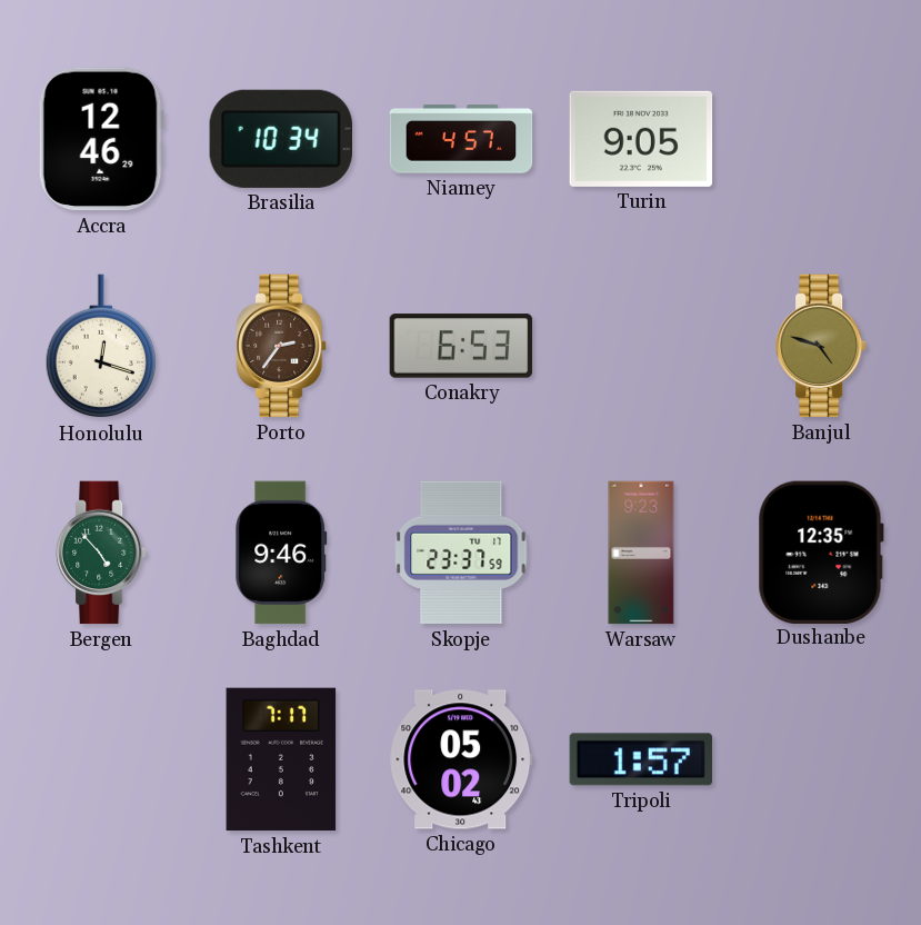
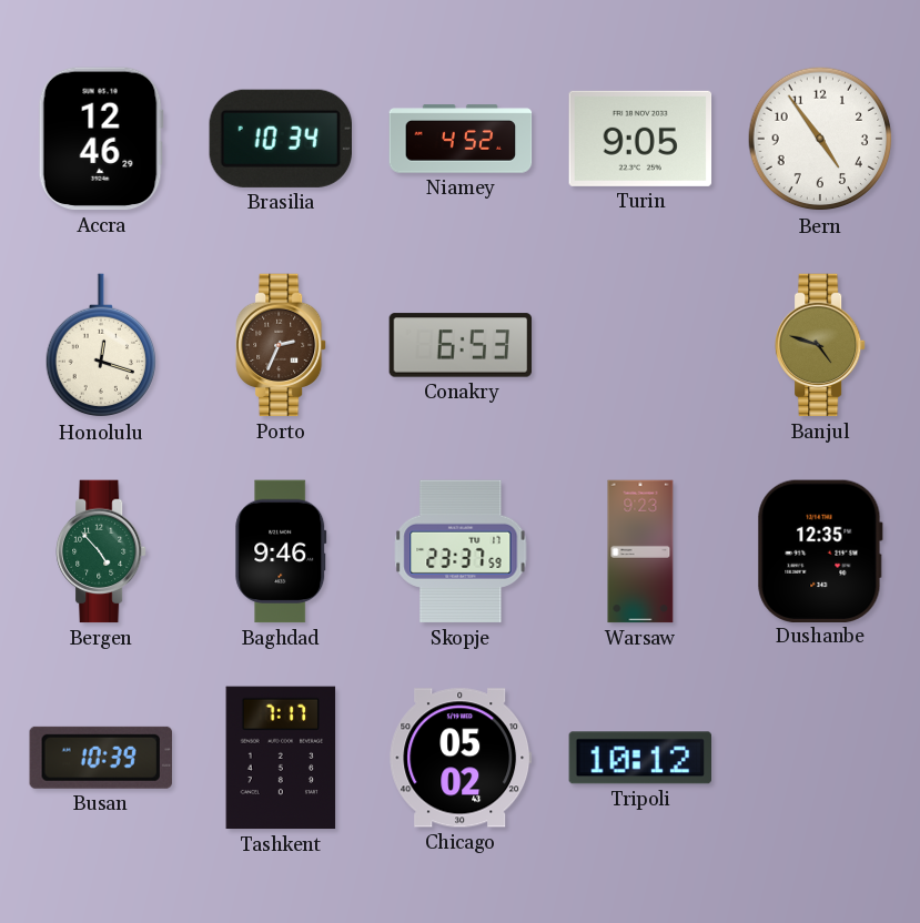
Niamey: 4:57 -> 4:52
Bern: none -> 4:54
Porto: 2:36 -> 2:34
Busan: none -> 10:39
Tripoli: 1:57 -> 10:12
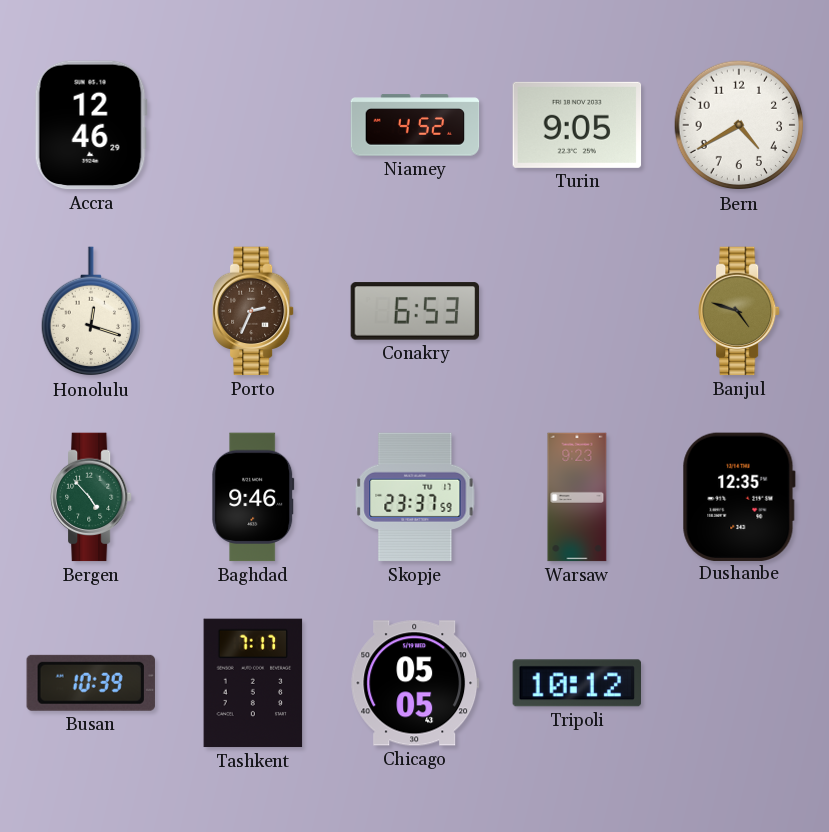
Brasilia: 10:34 -> none
Bern: 4:54 -> 4:40
Chicago: 05:02 -> 05:05
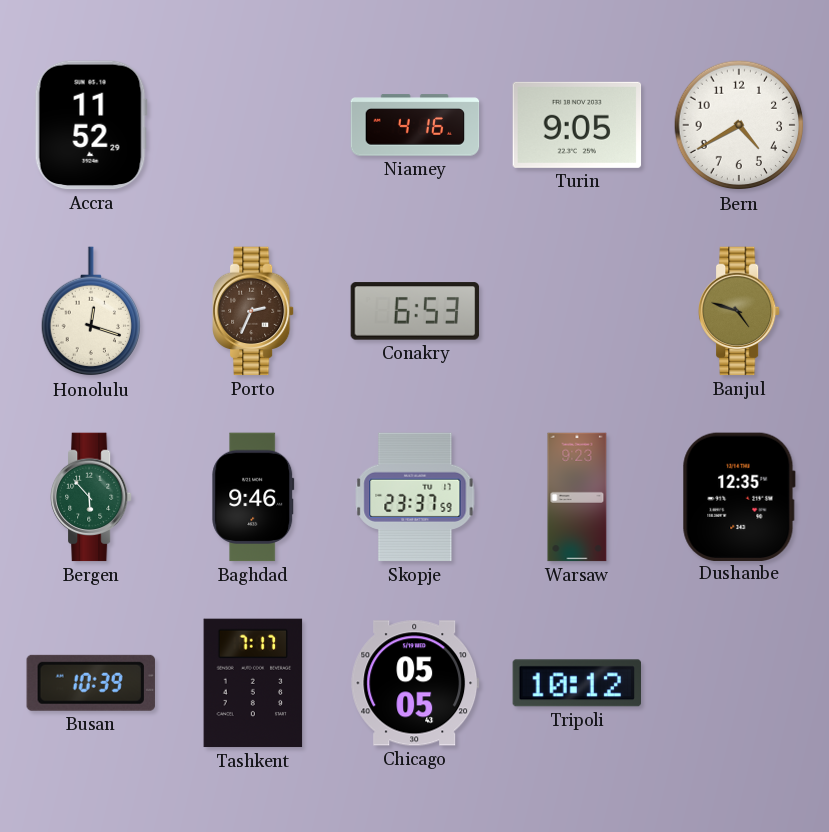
Accra: 12:46 -> 11:52
Niamey: 4:52 -> 4:16
Bergen: 4:53 -> 5:53
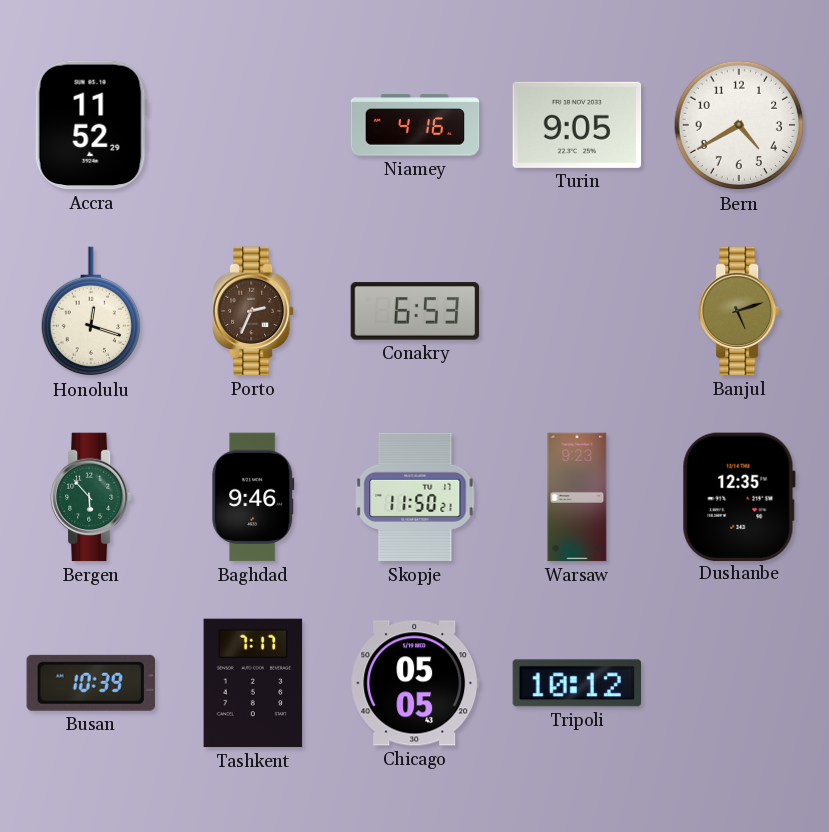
Banjul: 4:48 -> 5:12
Skopje: 23:37 -> 11:50
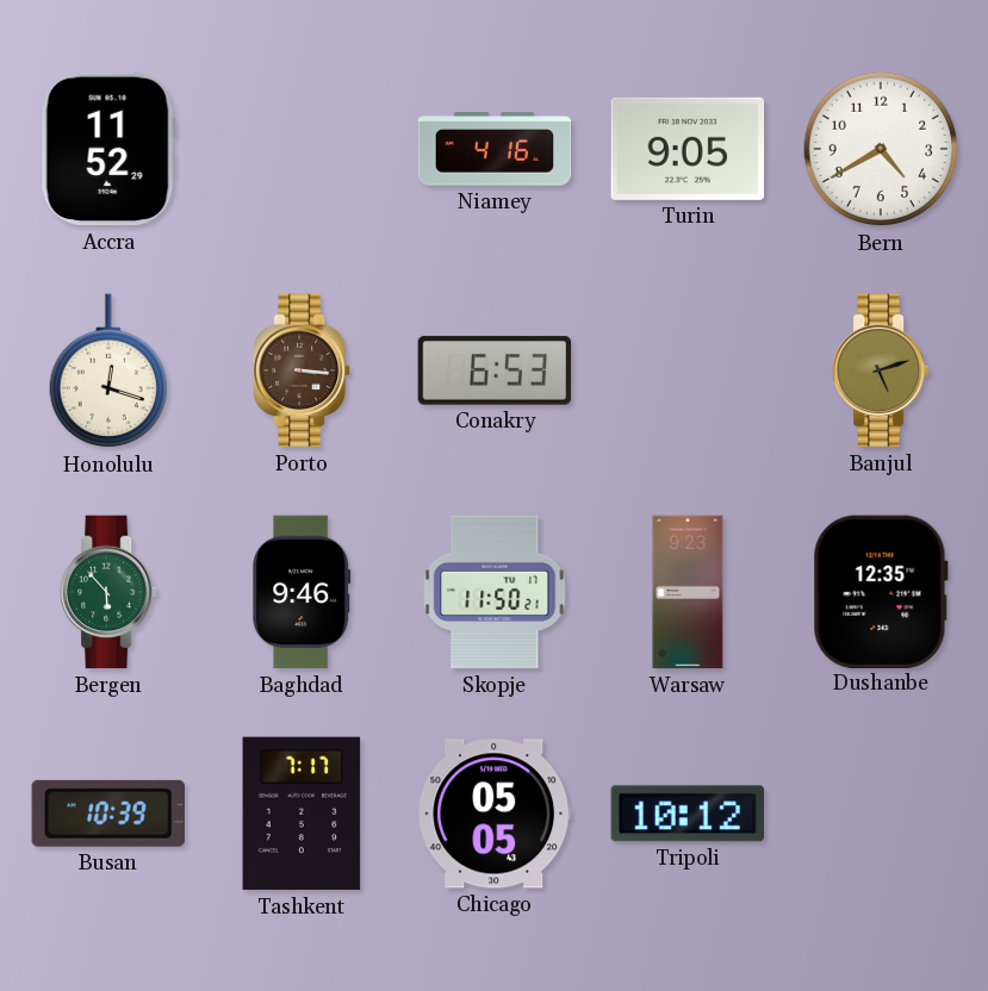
Porto: 2:34 -> 3:16
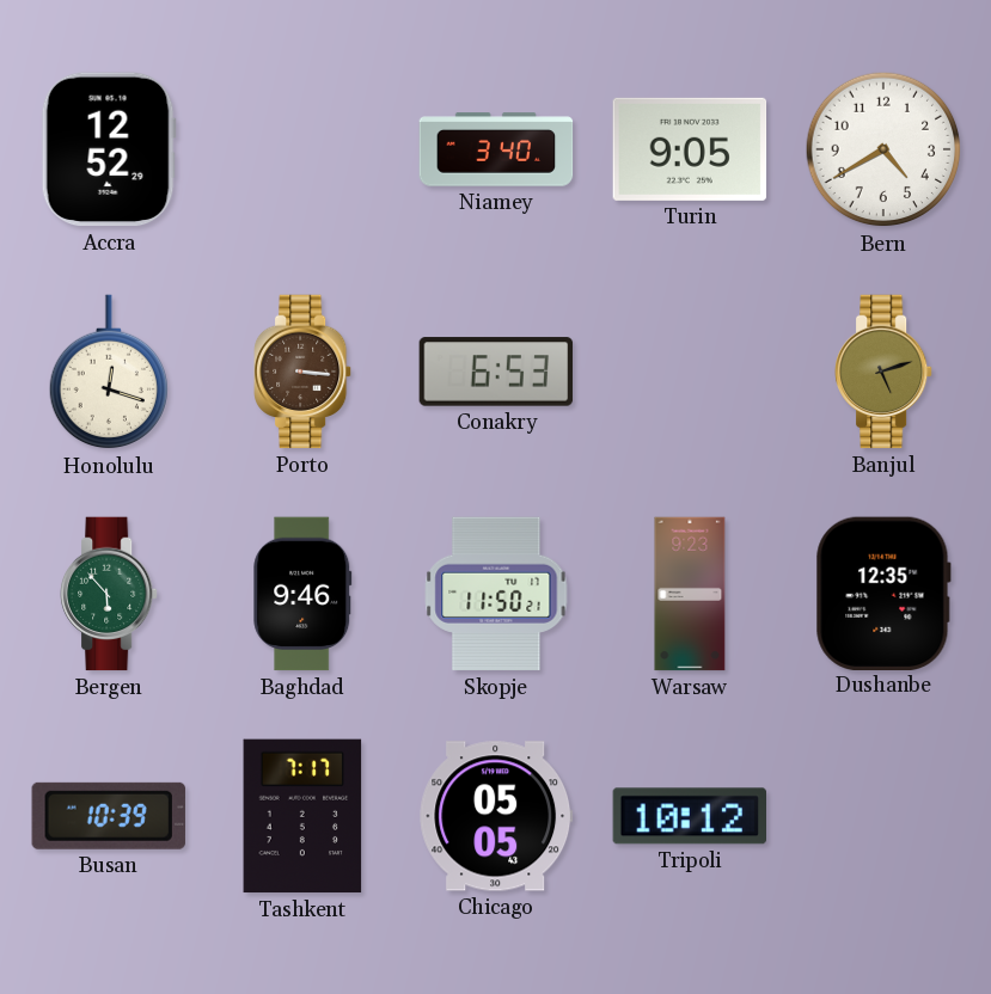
Accra: 11:52 -> 12:52
Niamey: 4:16 -> 3:40
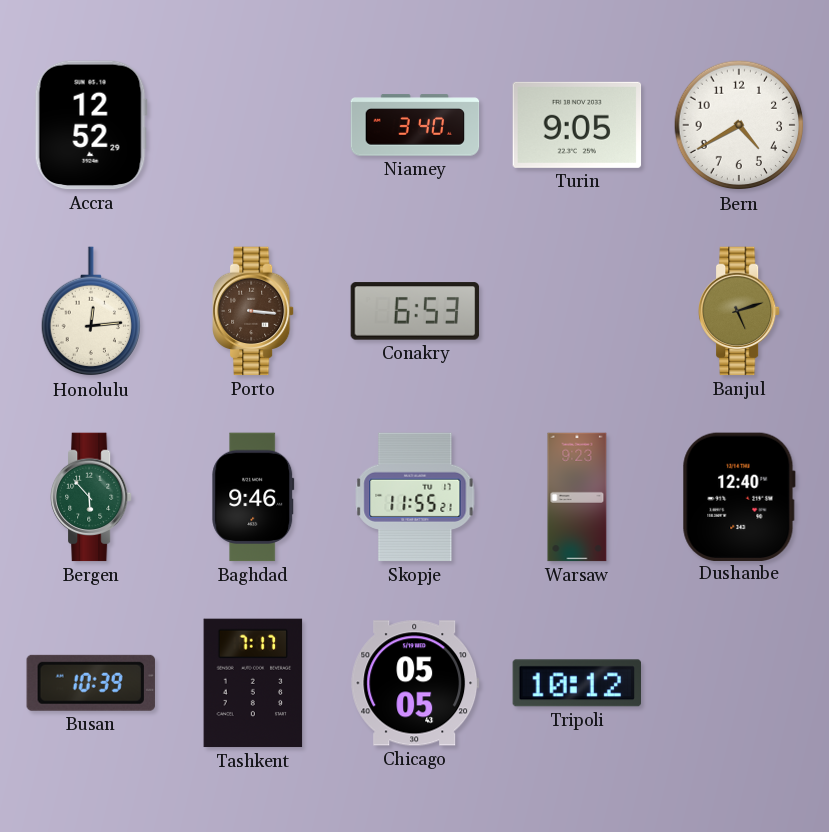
Honolulu: 12:18 -> 12:14
Skopje: 11:50 -> 11:55
Dushanbe: 12:35 -> 12:40
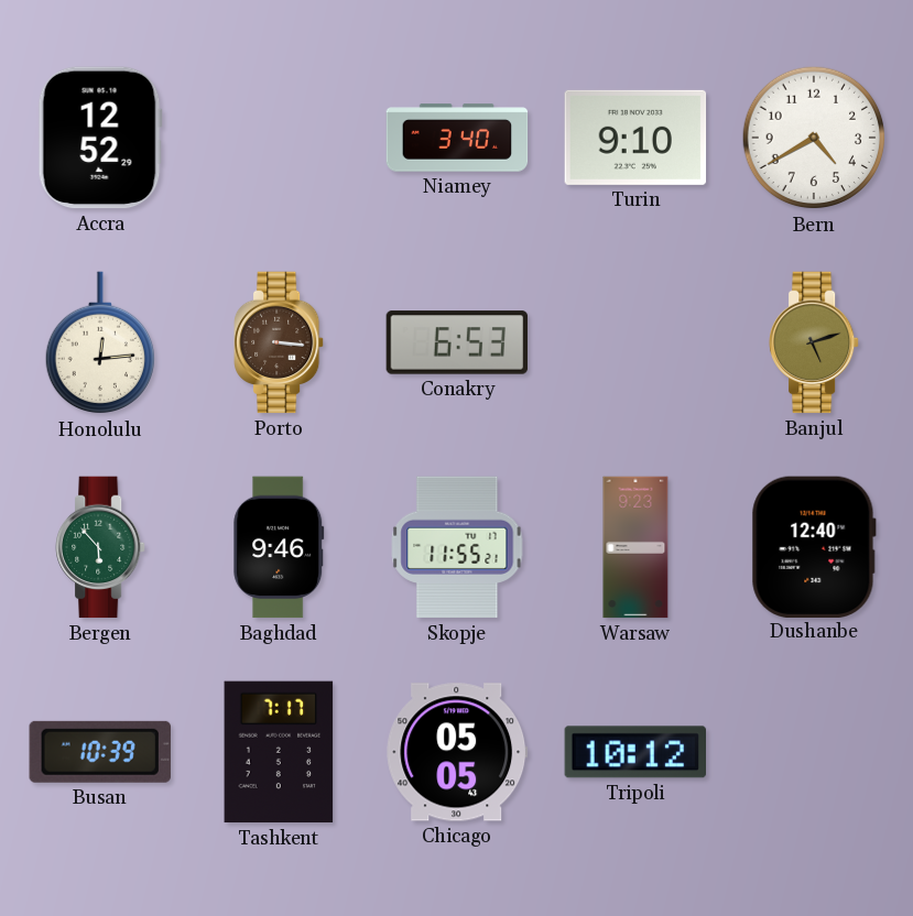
Turin: 9:05 -> 9:10
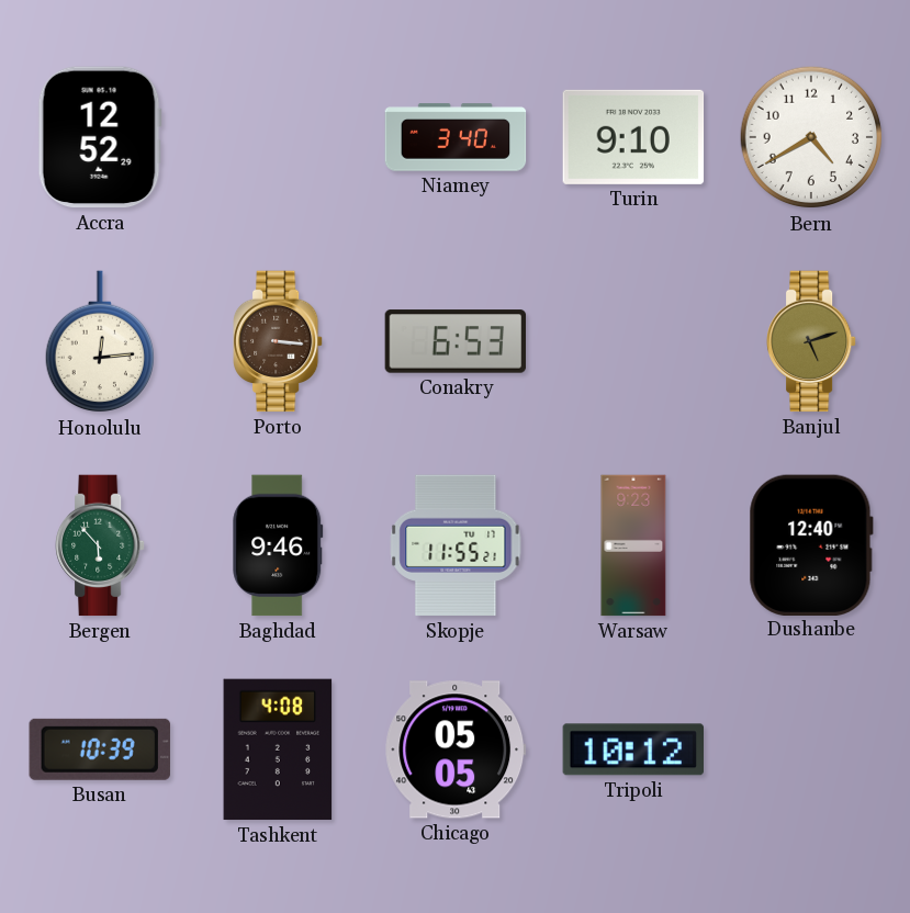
Tashkent: 7:17 -> 4:08
